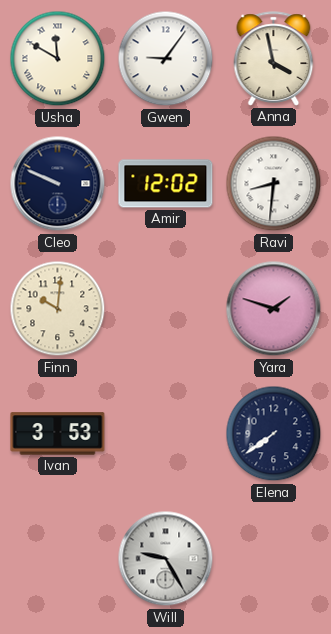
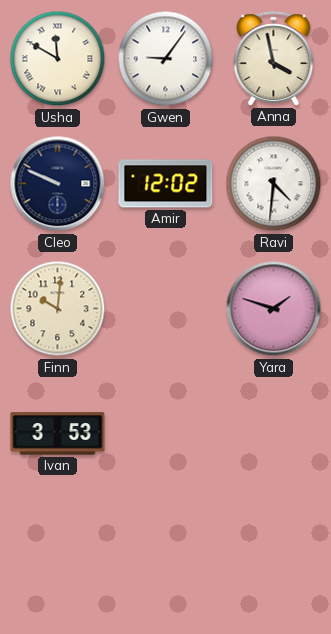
Ravi: 8:31 -> 4:31
Elena: 7:39 -> none
Will: 9:25 -> none
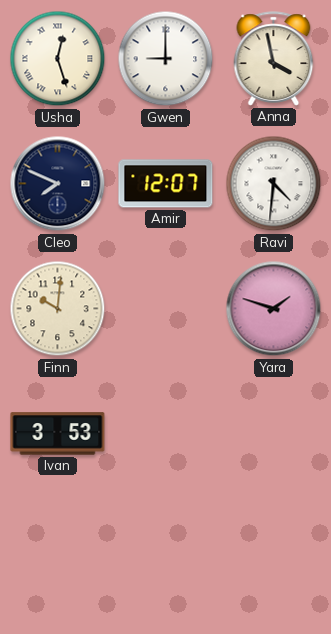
Usha: 11:50 -> 12:27
Gwen: 9:06 -> 9:00
Cleo: 9:49 -> 7:49
Amir: 12:02 -> 12:07
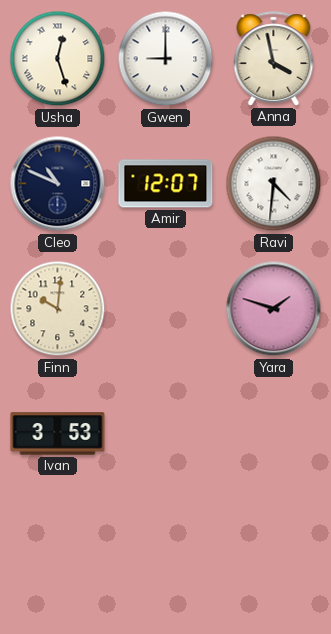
Cleo: 7:49 -> 10:49
